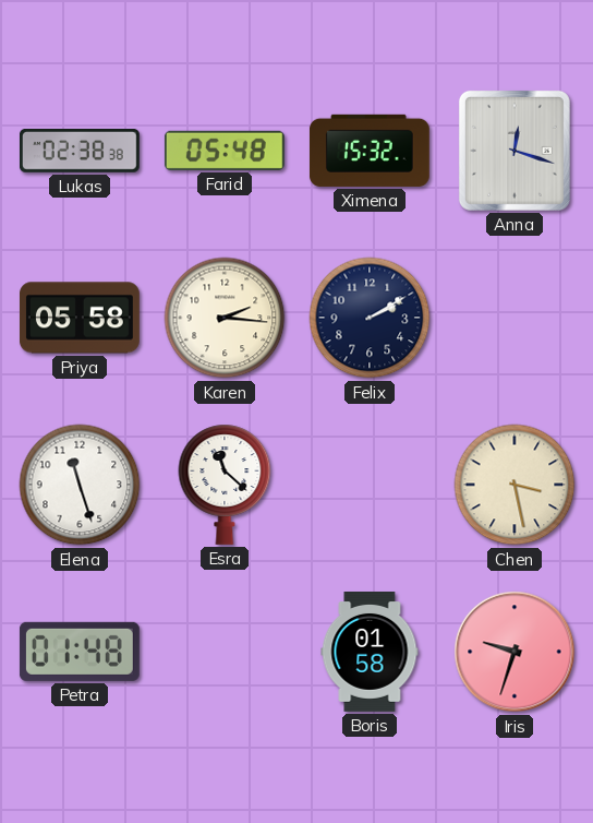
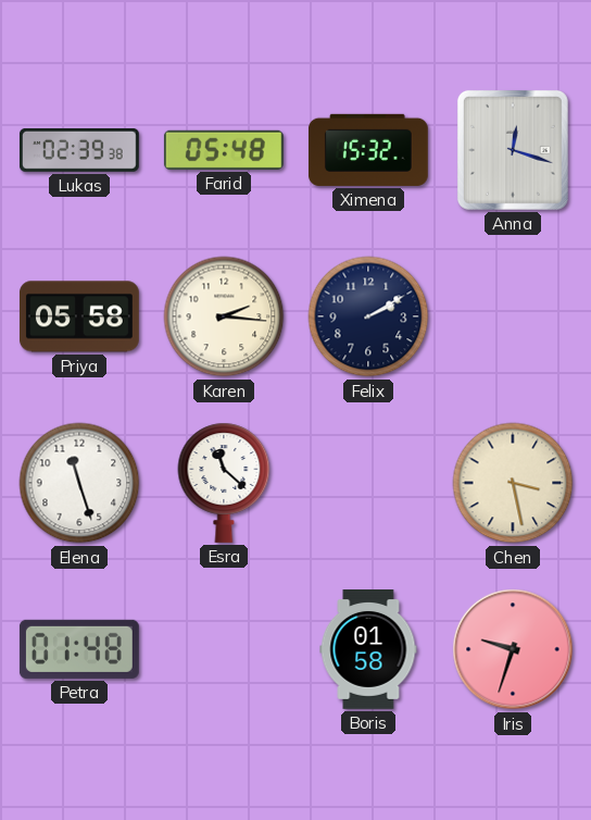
Lukas: 02:38 -> 02:39
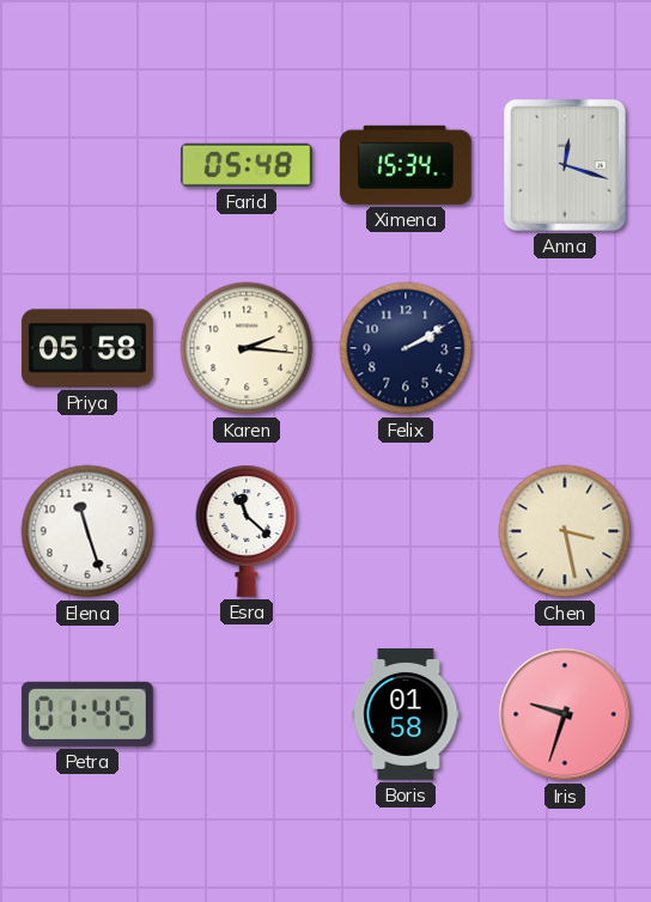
Lukas: 02:39 -> none
Ximena: 15:32 -> 15:34
Petra: 01:48 -> 01:45
